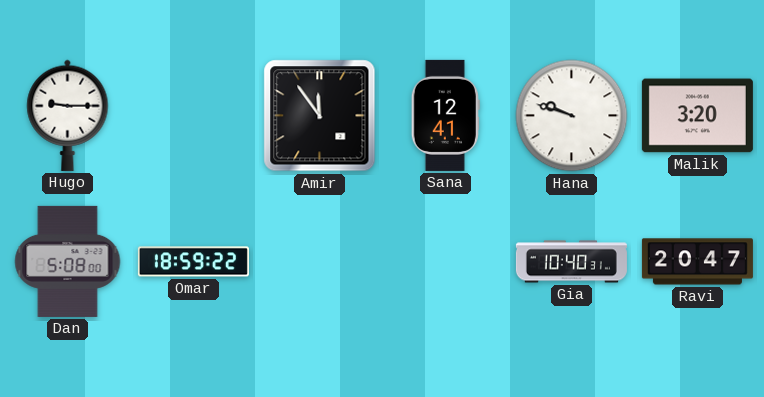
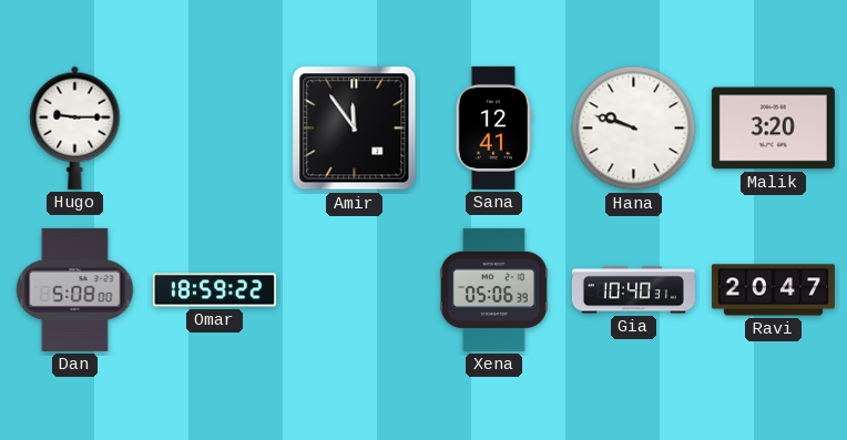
Xena: none -> 05:06
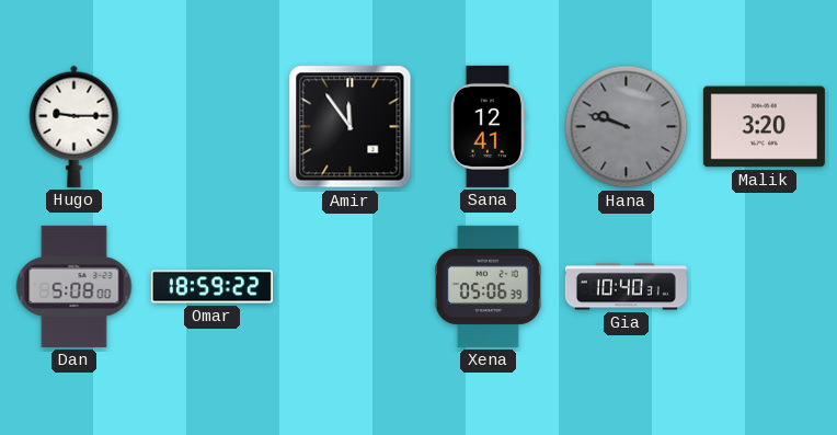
Hana dial: white -> grey
Ravi: 20:47 -> none
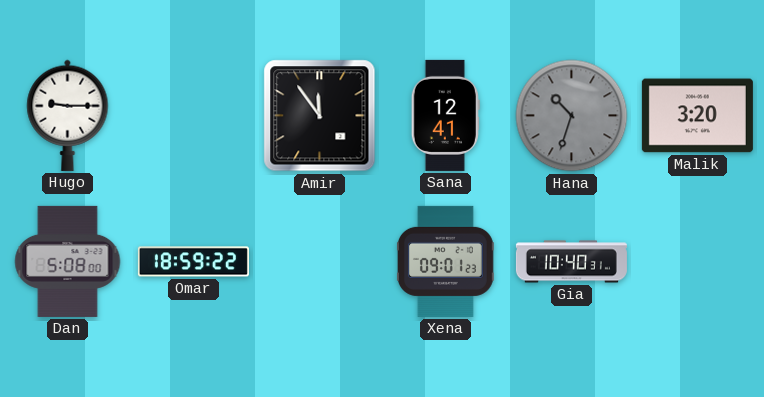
Hana: 9:48 -> 10:33
Xena: 05:06 -> 09:01
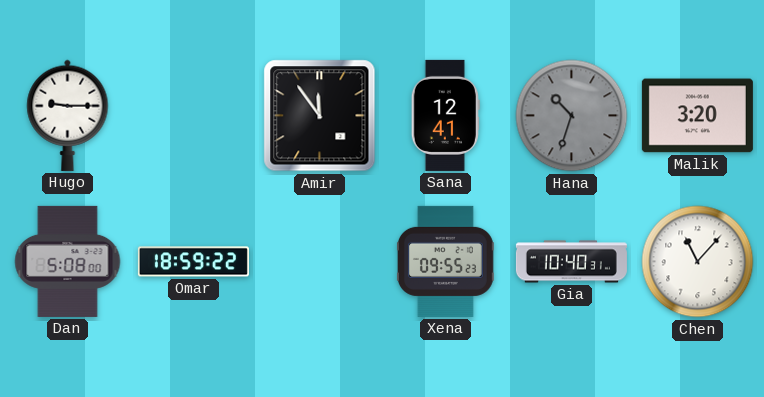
Xena: 09:01 -> 09:55
Chen: none -> 11:07
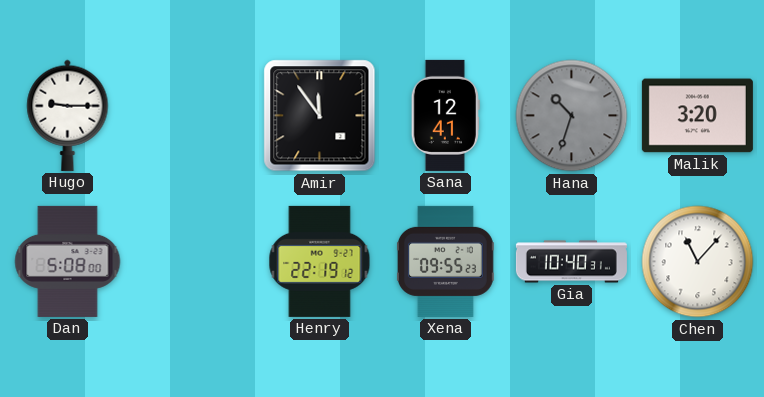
Omar: 18:59 -> none
Henry: none -> 22:19
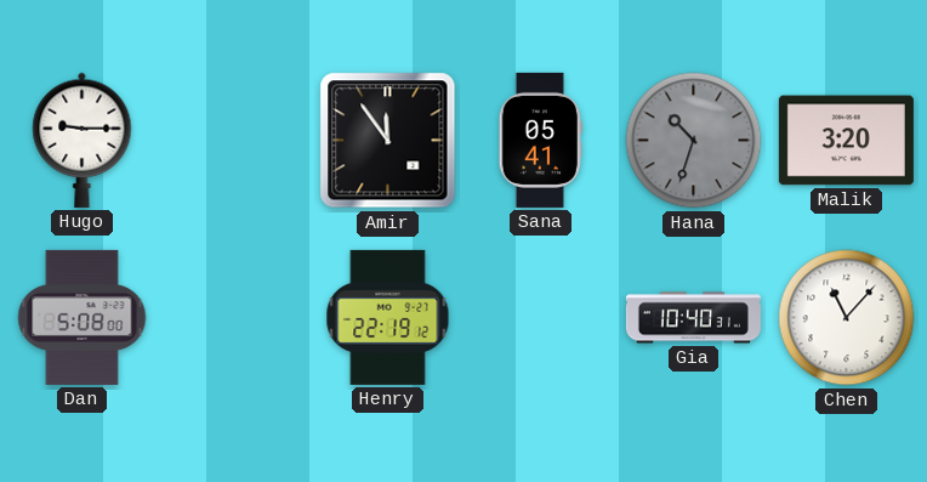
Sana: 12:41 -> 05:41
Xena: 09:55 -> none
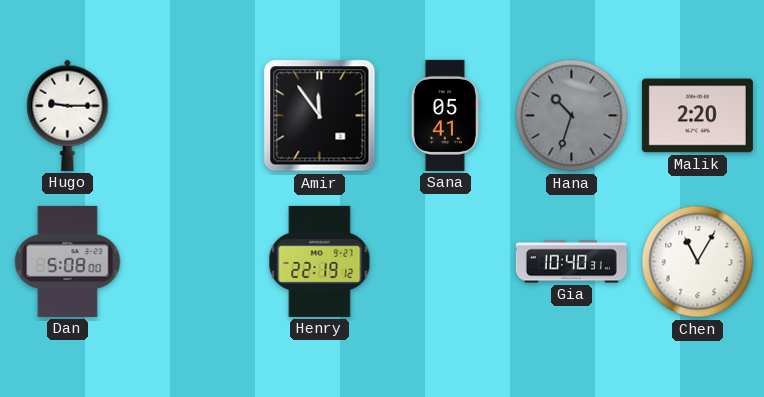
Malik: 3:20 -> 2:20
Chen: 11:07 -> 11:05
